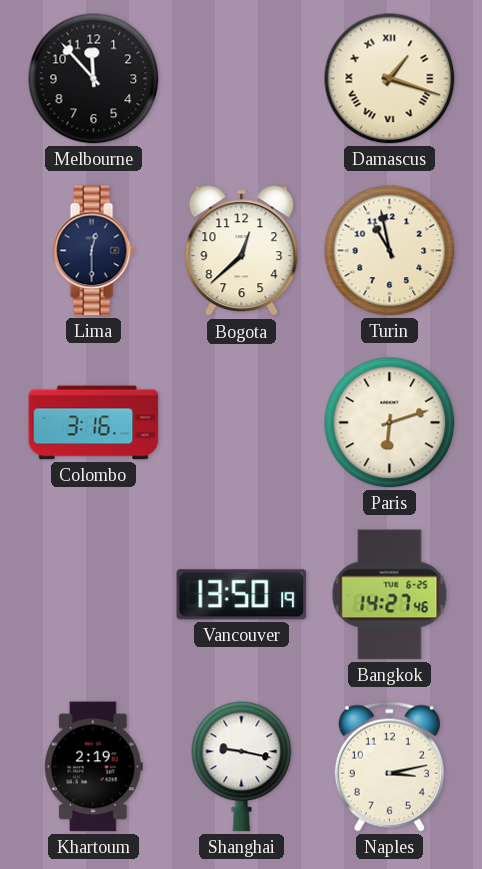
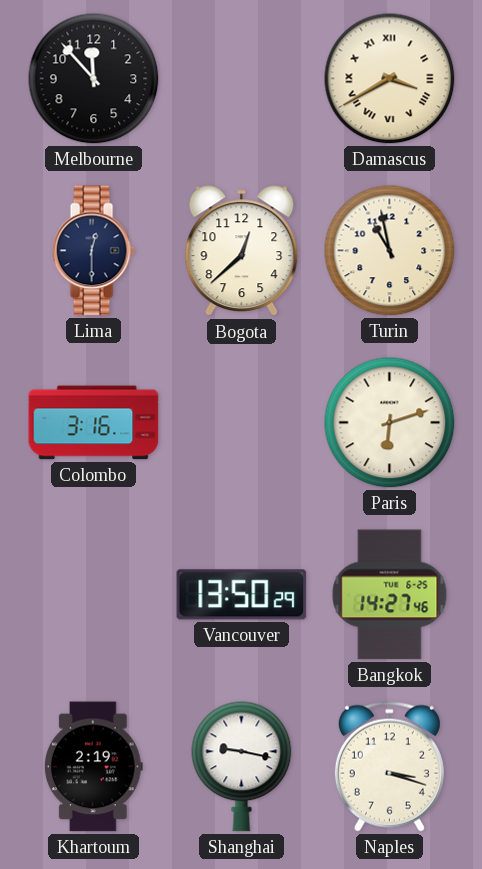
Damascus: 1:18 -> 3:40
Vancouver: 13:50:19 -> 13:50:29
Naples: 3:13 -> 3:18
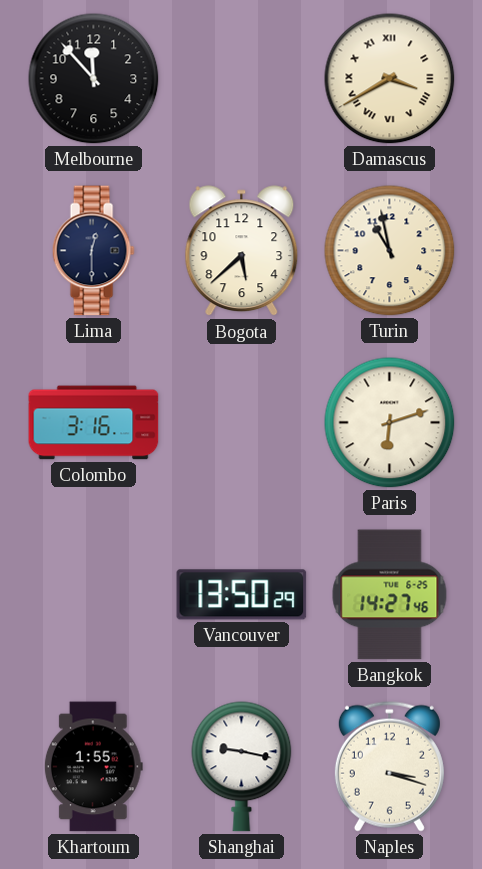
Bogota: 12:38 -> 5:38
Khartoum: 2:19 -> 1:55
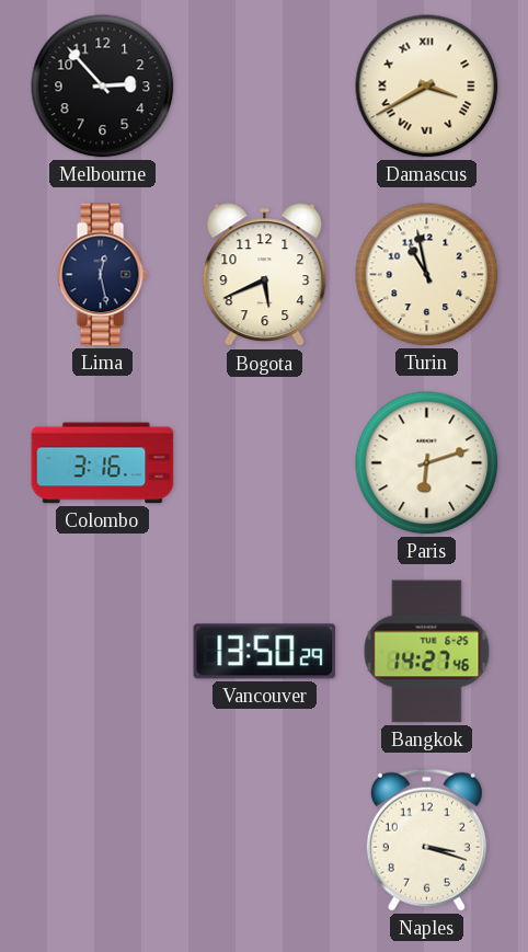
Melbourne: 11:53 -> 2:53
Lima: 12:30 -> 12:28
Bogota: 5:38 -> 5:41
Khartoum: 1:55 -> none
Shanghai: 9:17 -> none
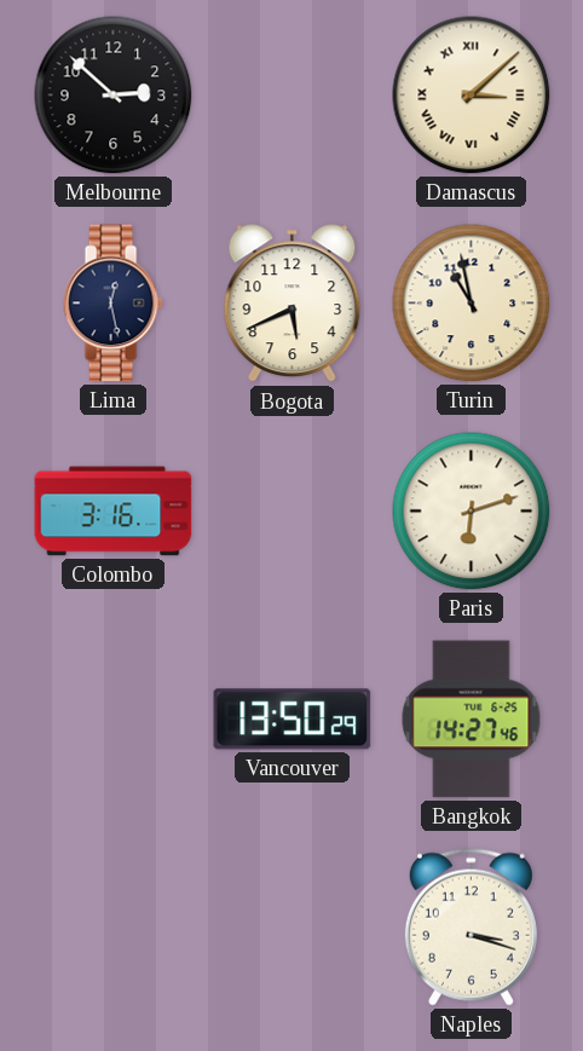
Melbourne: 2:53 -> 2:52
Damascus: 3:40 -> 3:08
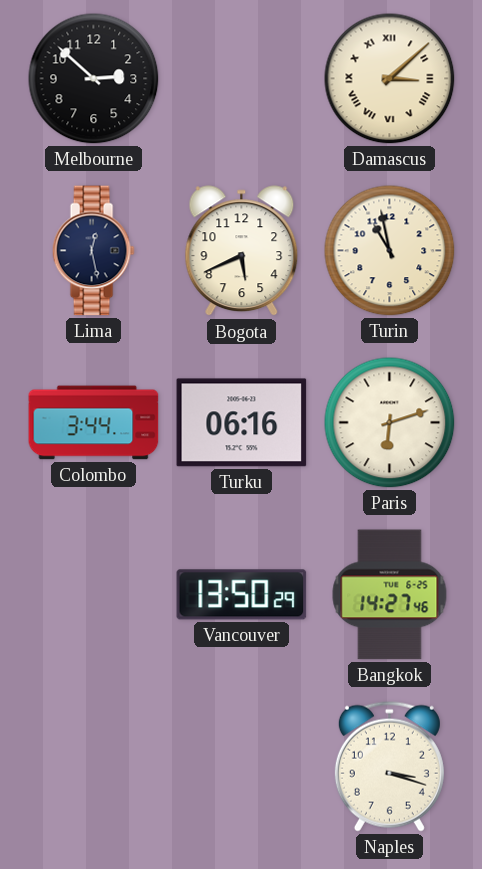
Colombo: 3:16 -> 3:44
Turku: none -> 06:16
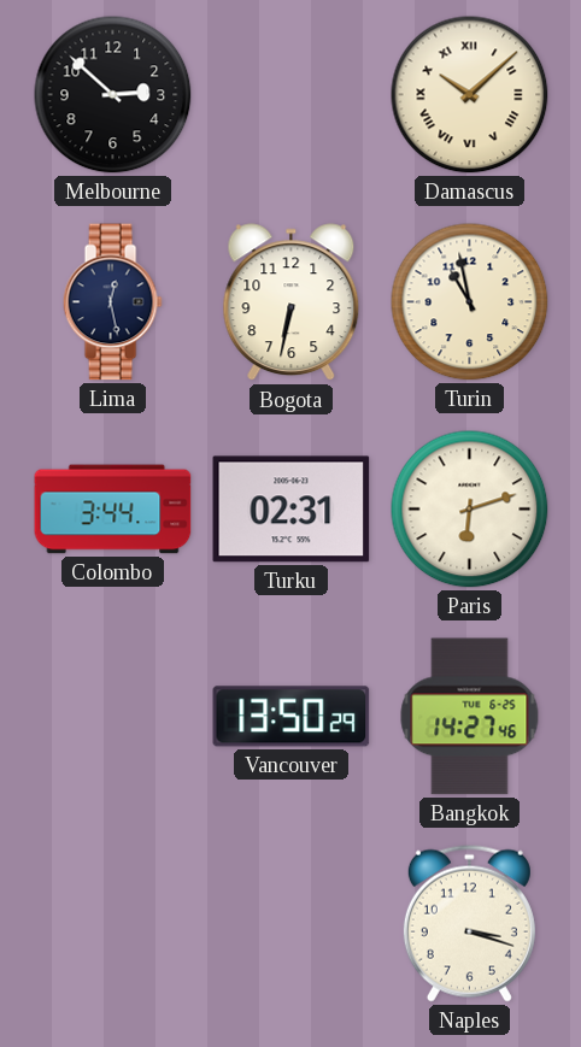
Damascus: 3:08 -> 10:08
Bogota: 5:41 -> 6:32
Turku: 06:16 -> 02:31
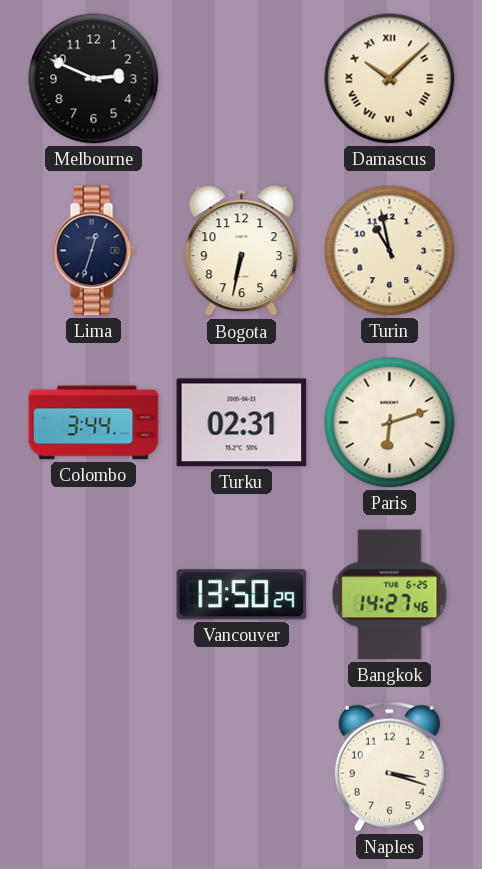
Melbourne: 2:52 -> 2:49
Lima: 12:28 -> 12:33
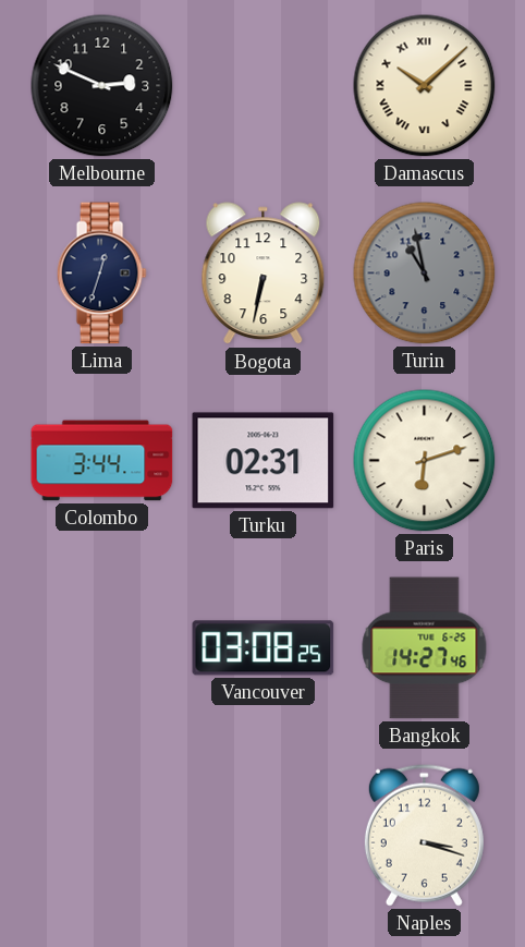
Turin dial: cream -> grey
Vancouver: 13:50 -> 03:08
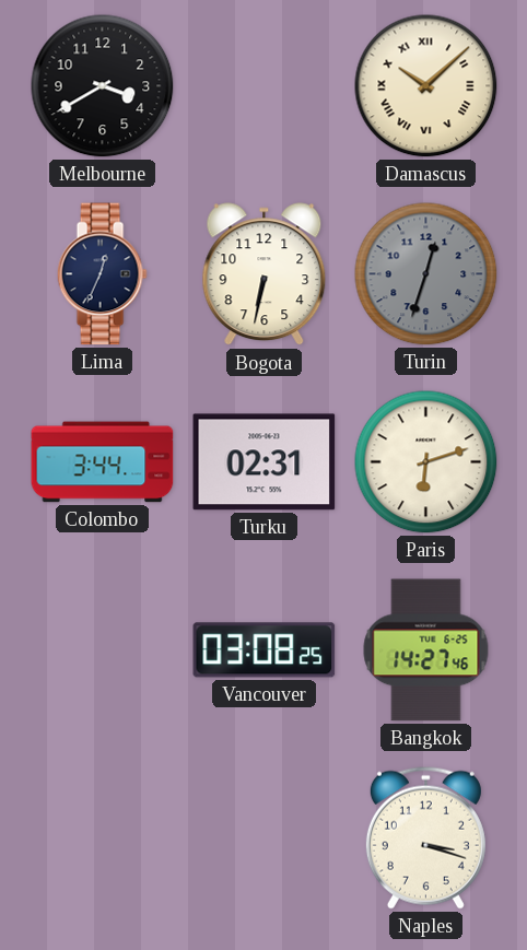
Melbourne: 2:49 -> 3:40
Lima: 12:33 -> 12:34
Turin: 10:58 -> 12:33
